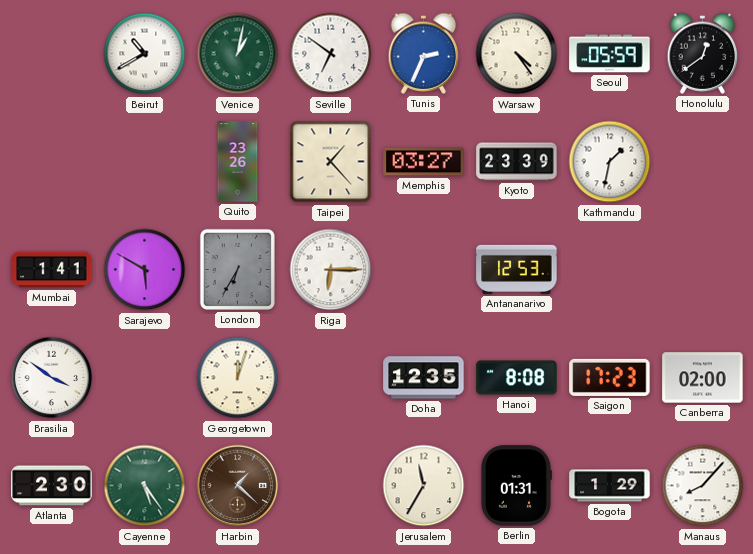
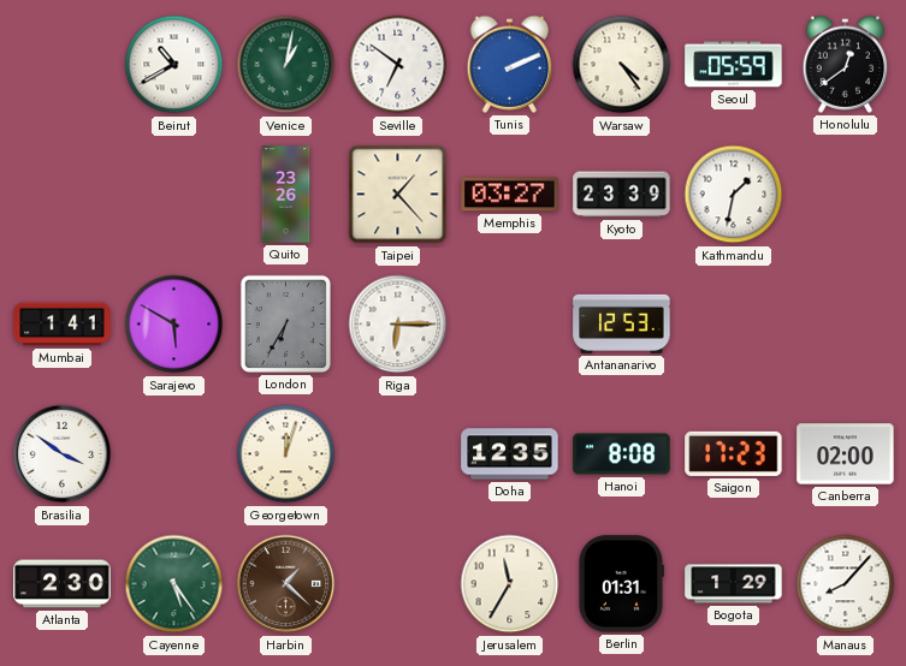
Tunis: 2:34 -> 2:11
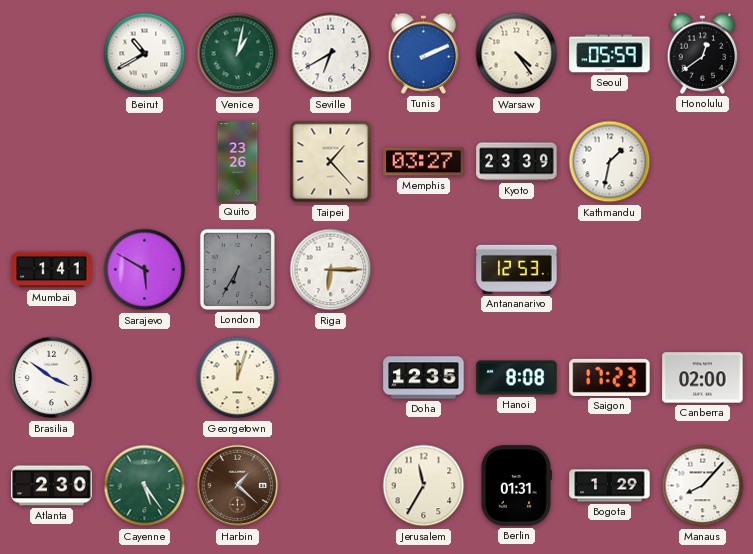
Seville: 6:51 -> 6:40
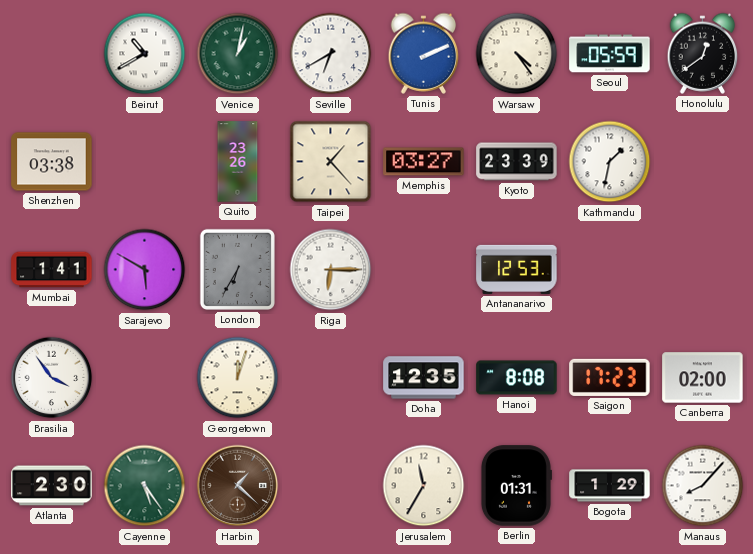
Shenzhen: none -> 03:38
Brasilia: 3:51 -> 3:54
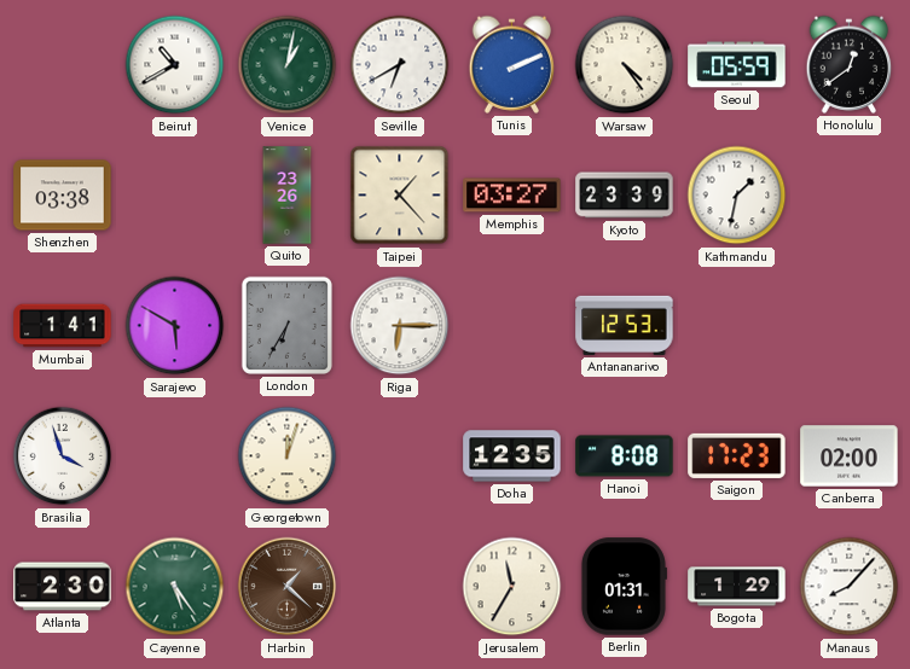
Brasilia: 3:54 -> 3:57
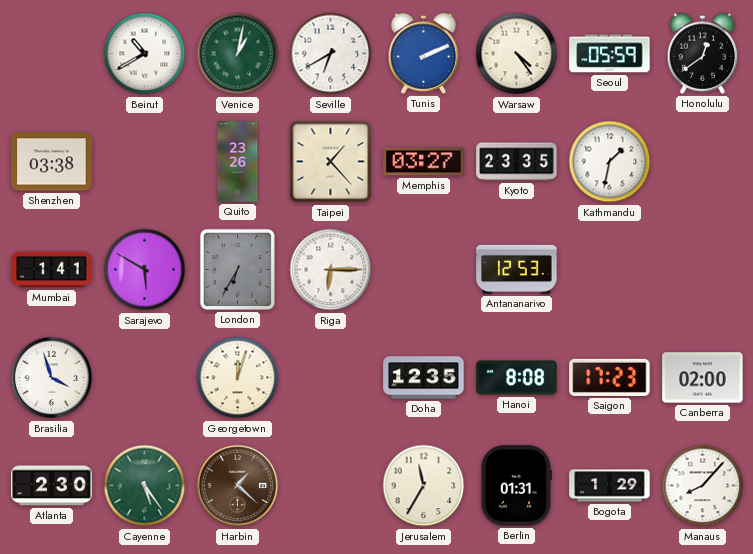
Kyoto: 23:39 -> 23:35
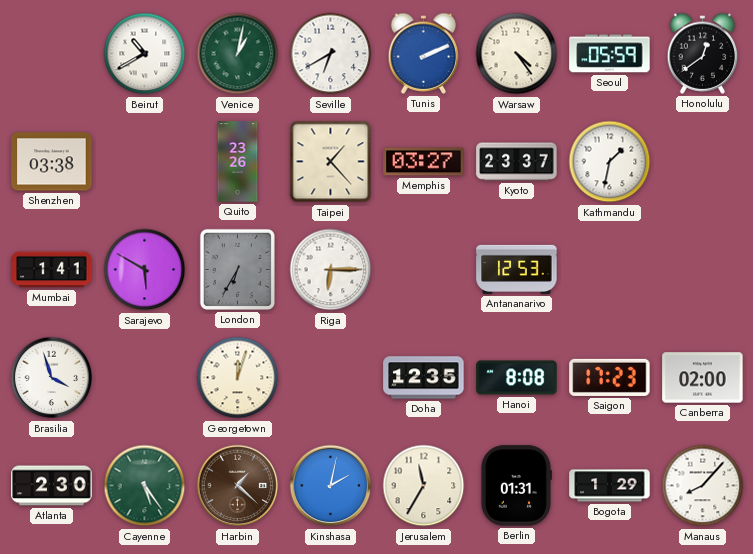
Kyoto: 23:35 -> 23:37
Kinshasa: none -> 2:02
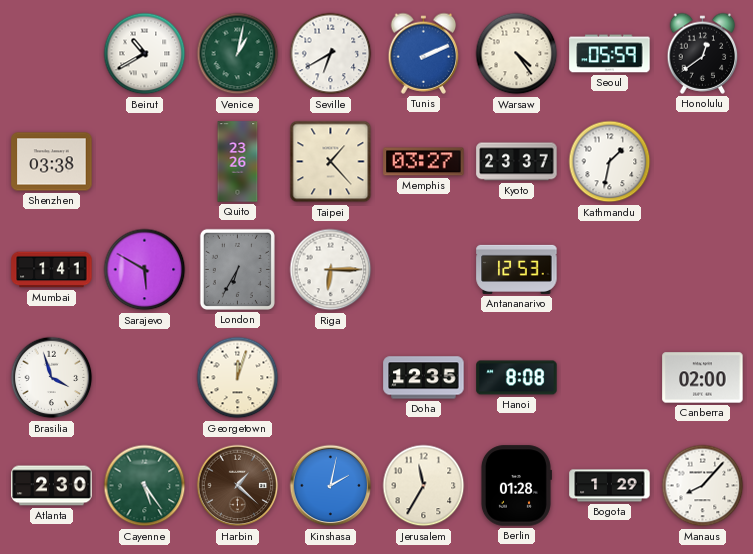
Saigon: 17:23 -> none
Berlin: 01:31 -> 01:28
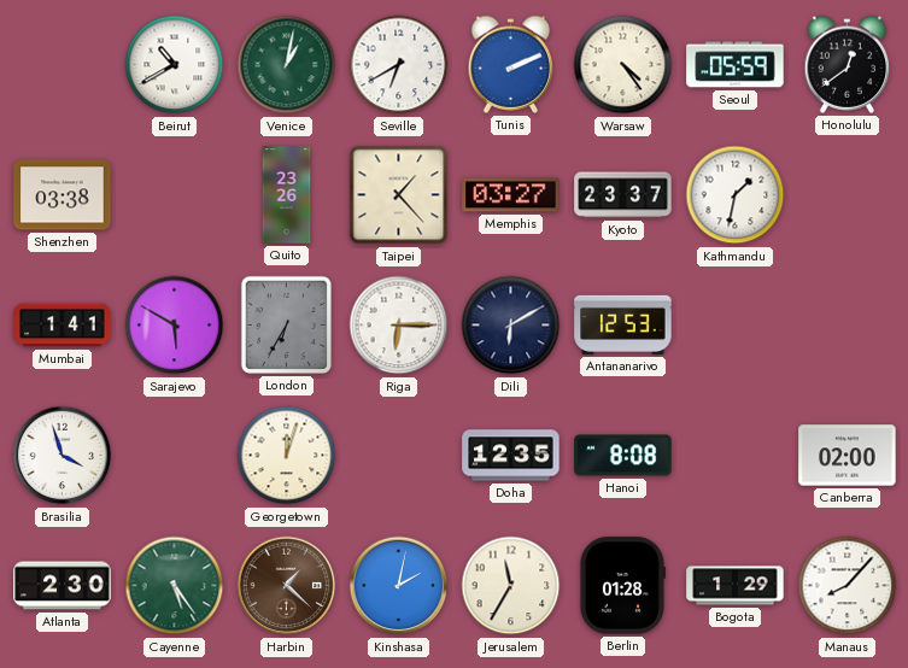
Dili: none -> 6:10
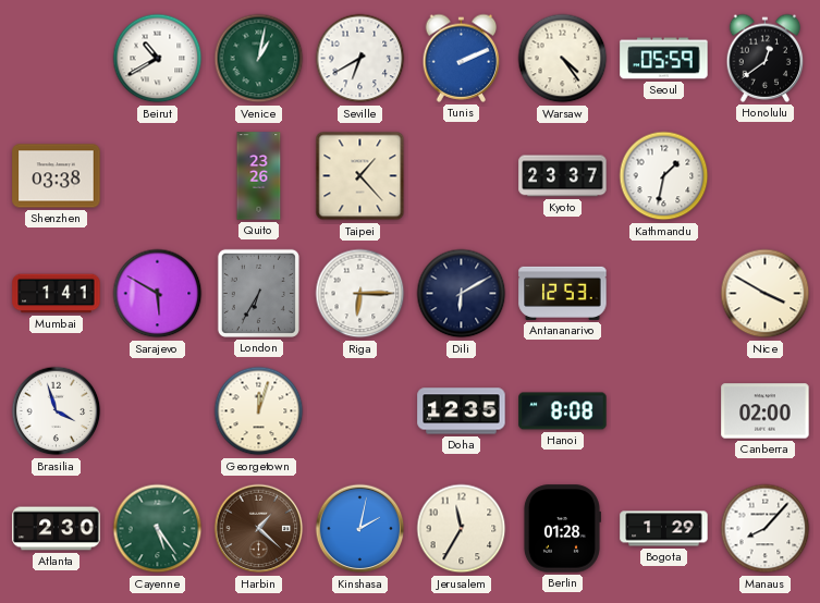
Memphis: 03:27 -> none
Nice: none -> 3:50
